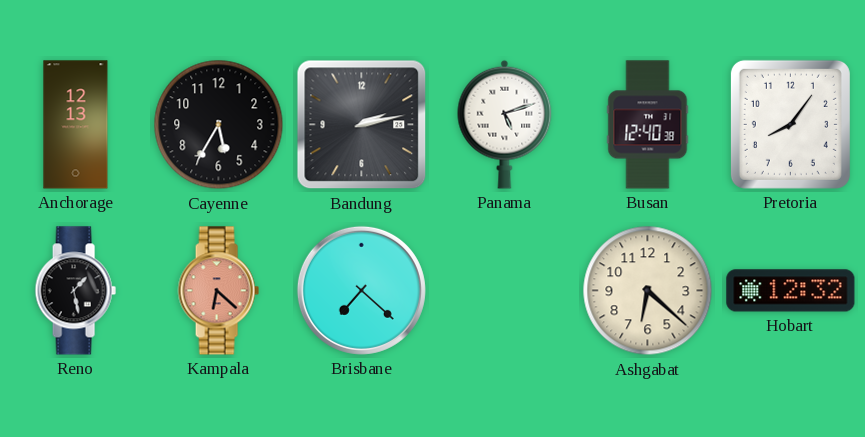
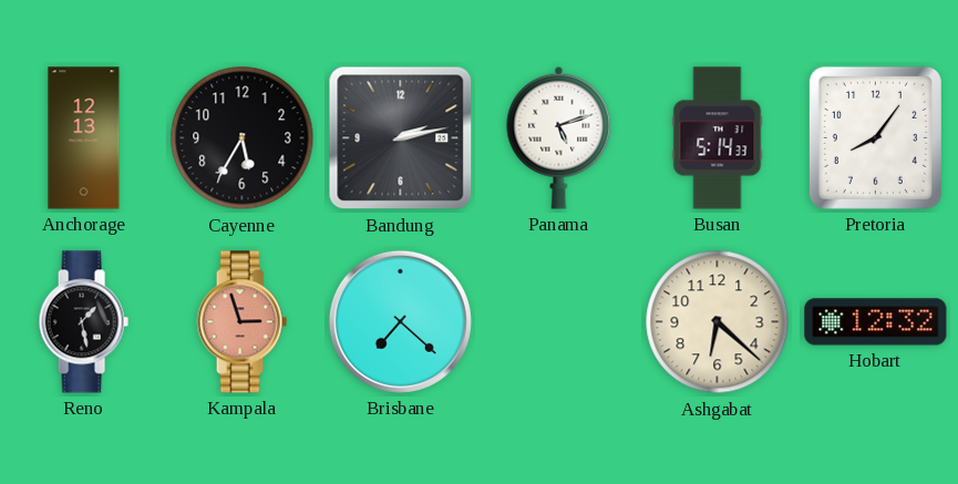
Busan: 12:40 -> 5:14
Kampala: 6:22 -> 2:57
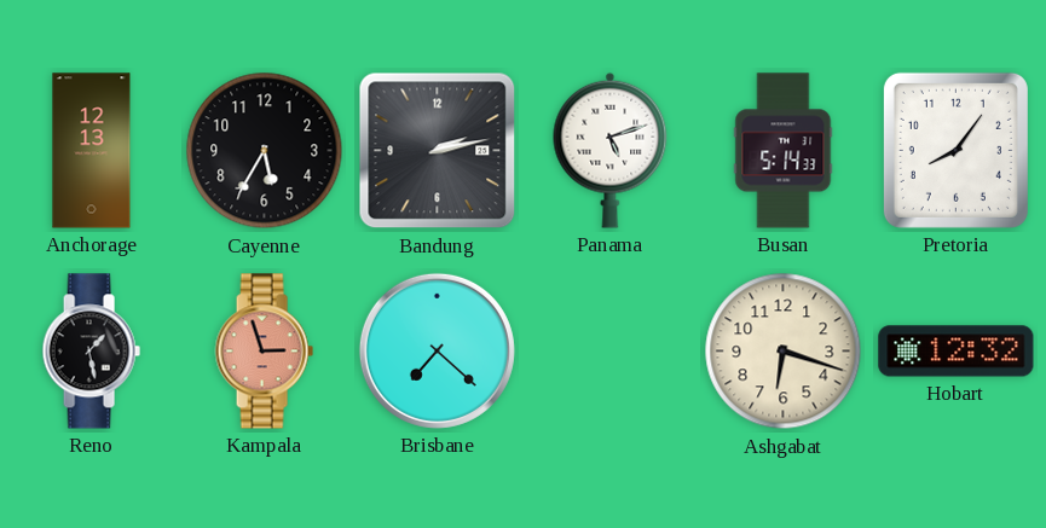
Ashgabat: 6:22 -> 6:18
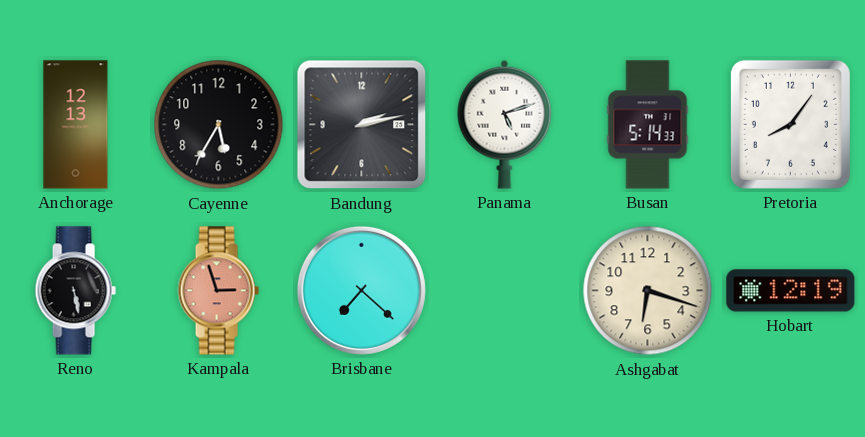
Reno: 1:28 -> 5:28
Hobart: 12:32 -> 12:19
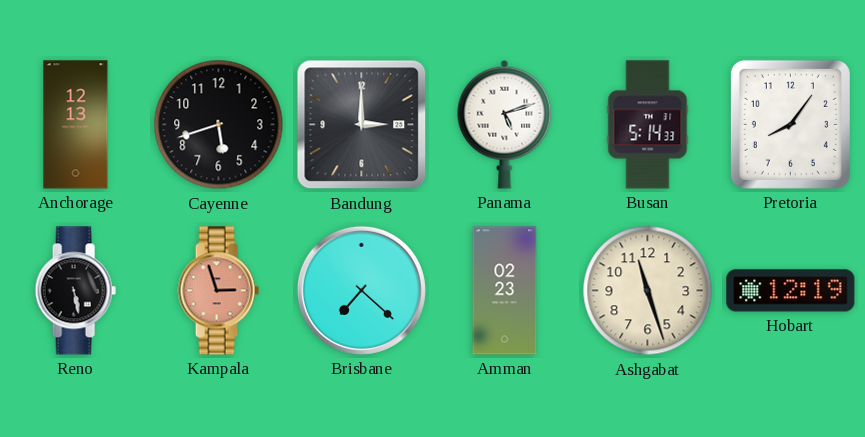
Cayenne: 5:35 -> 5:42
Bandung: 2:13 -> 3:00
Amman: none -> 02:23
Ashgabat: 6:18 -> 11:27
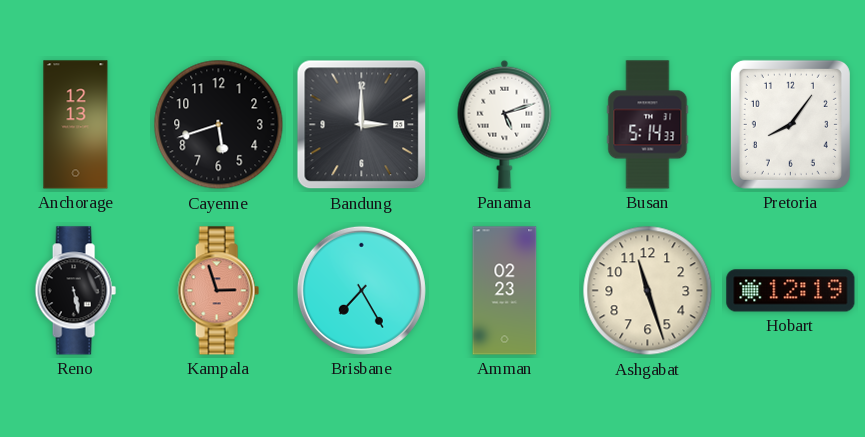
Brisbane: 7:22 -> 7:25
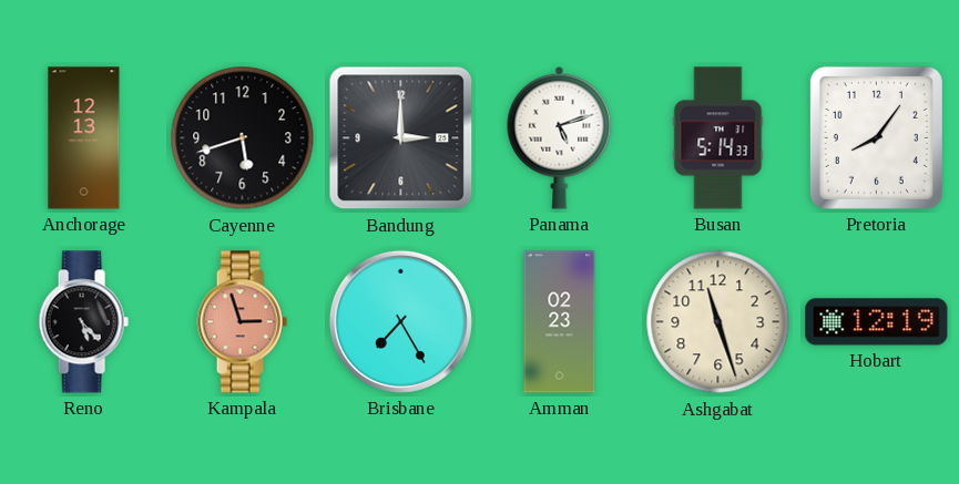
Reno: 5:28 -> 5:23
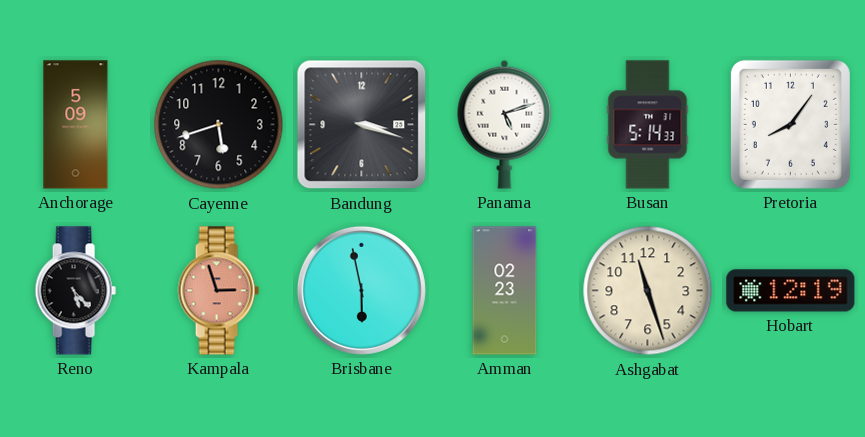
Anchorage: 12:13 -> 5:09
Bandung: 3:00 -> 3:18
Brisbane: 7:25 -> 5:58
